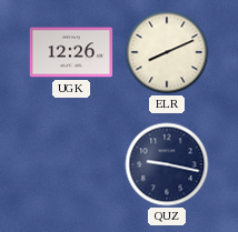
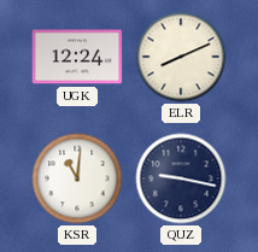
UGK: 12:26 -> 12:24
KSR: none -> 11:01
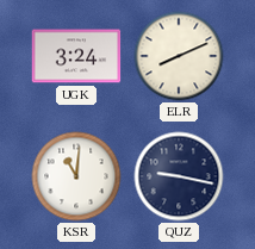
UGK: 12:24 -> 3:24
